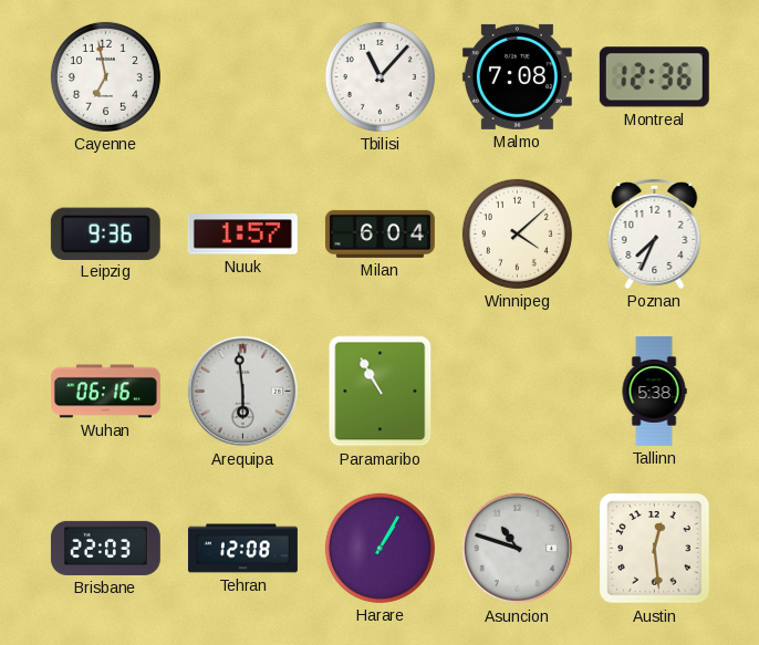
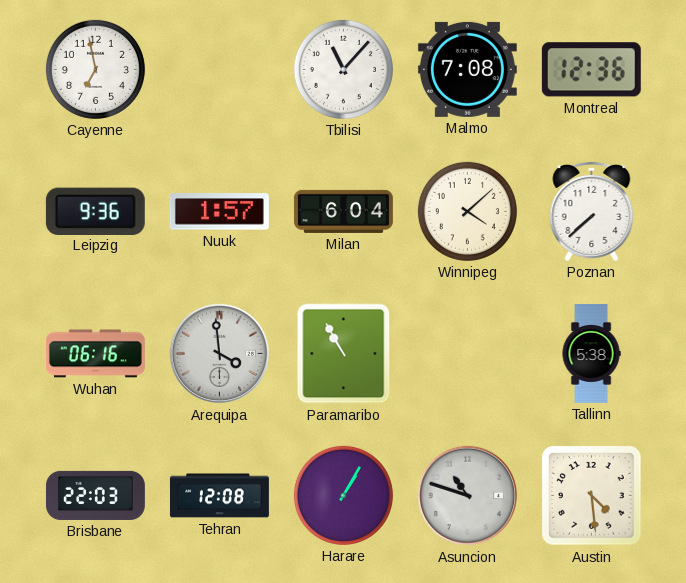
Poznan: 7:34 -> 7:38
Arequipa: 5:59 -> 3:59
Austin: 12:29 -> 4:29
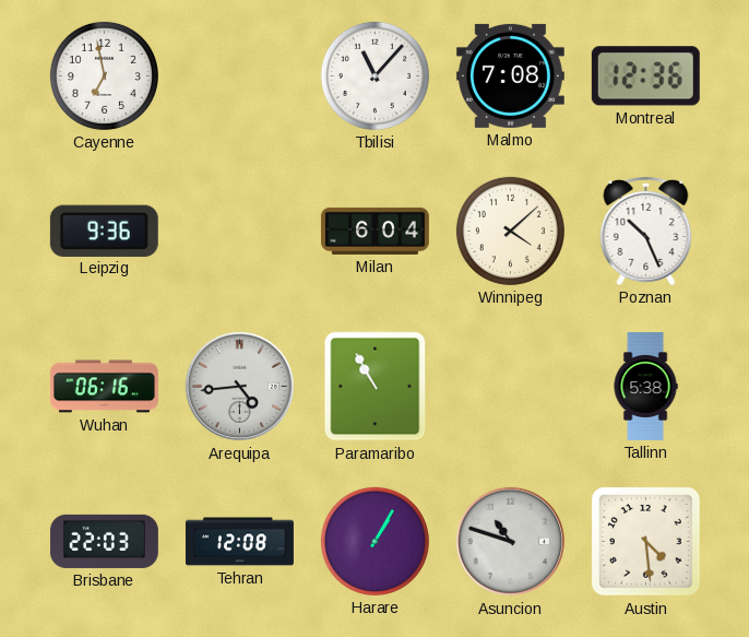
Nuuk: 1:57 -> none
Poznan: 7:38 -> 10:26
Arequipa: 3:59 -> 4:44
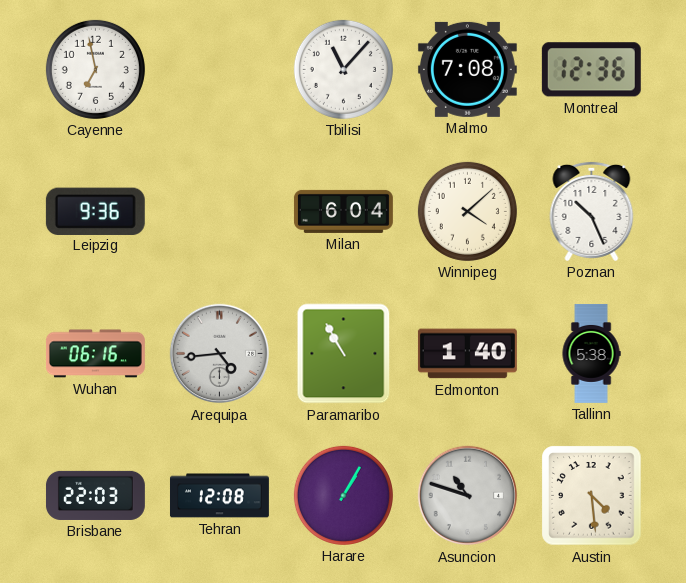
Edmonton: none -> 1:40
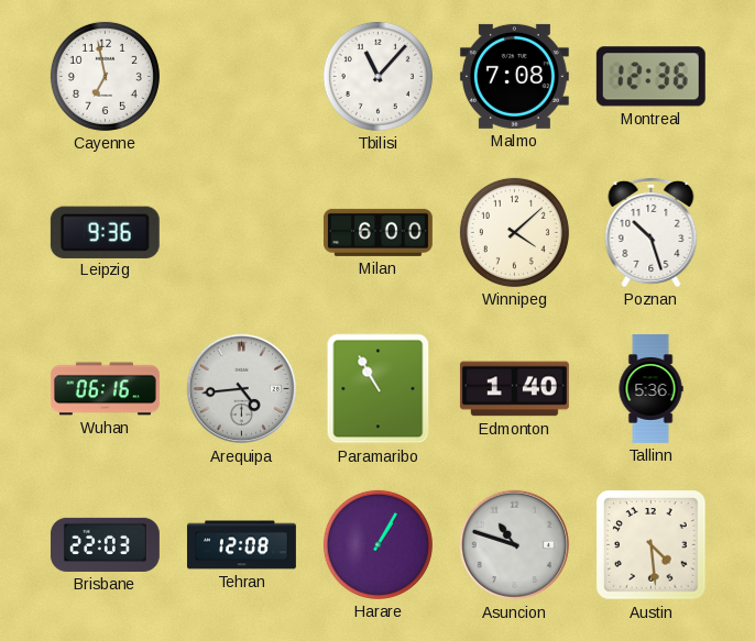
Milan: 6:04 -> 6:00
Poznan: 10:26 -> 10:27
Tallinn: 5:38 -> 5:36
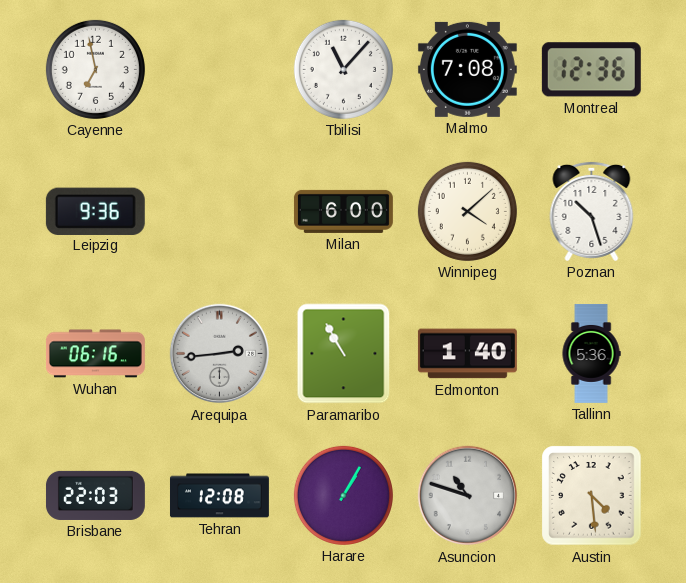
Arequipa: 4:44 -> 2:44
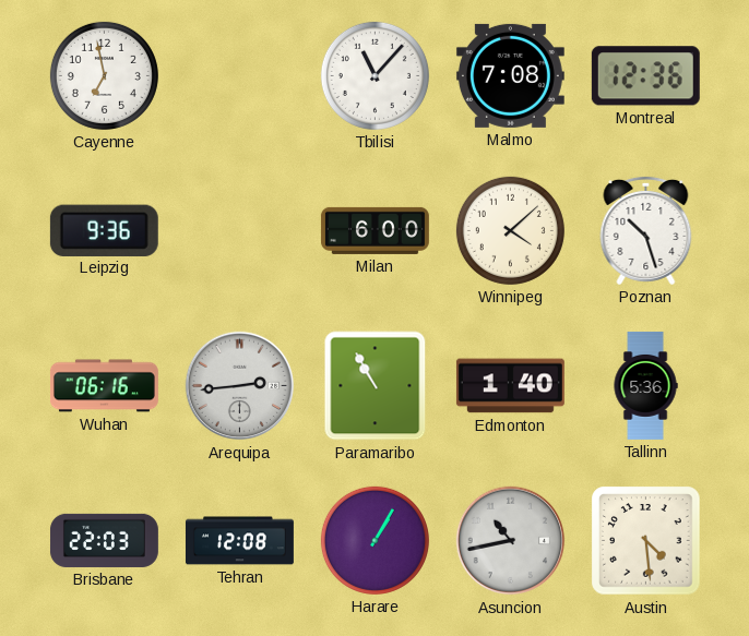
Asuncion: 10:48 -> 10:43
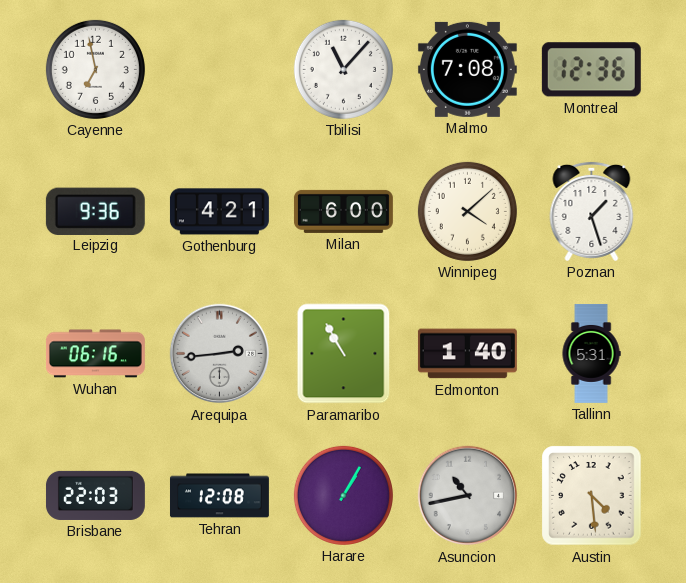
Gothenburg: none -> 4:21
Poznan: 10:27 -> 1:27
Tallinn: 5:36 -> 5:31
